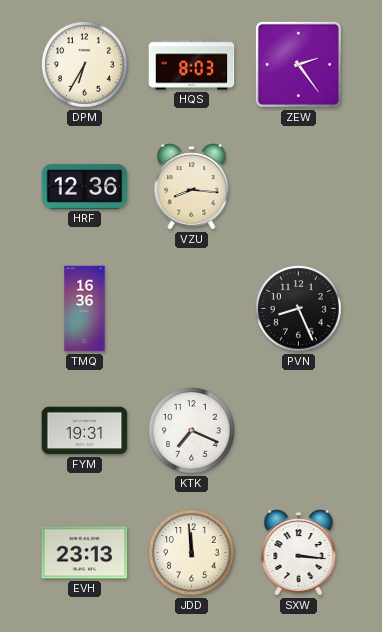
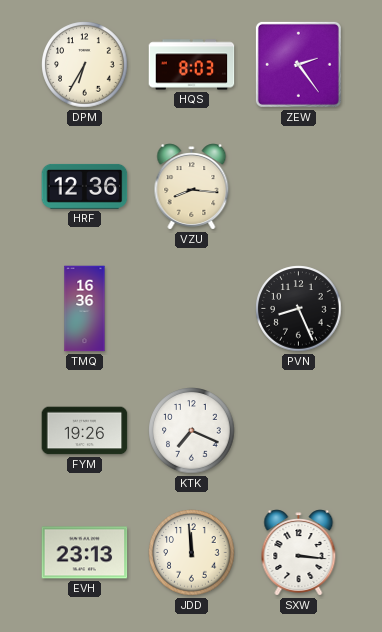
FYM: 19:31 -> 19:26
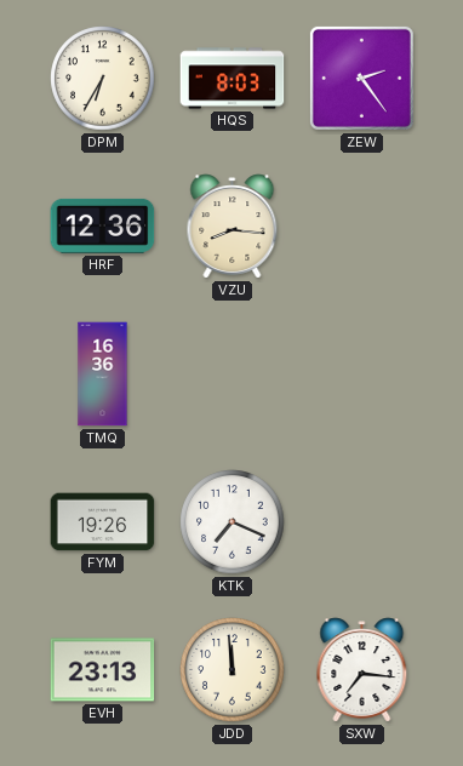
PVN: 8:26 -> none
SXW: 3:16 -> 7:16
